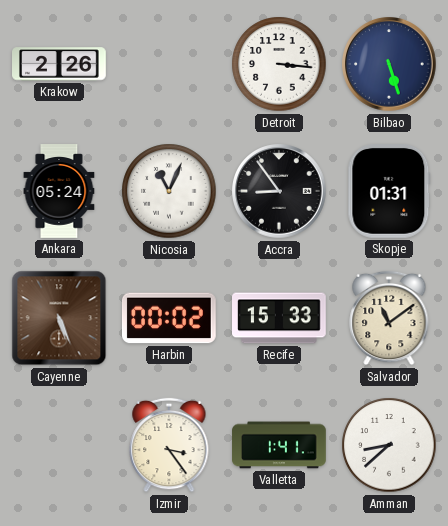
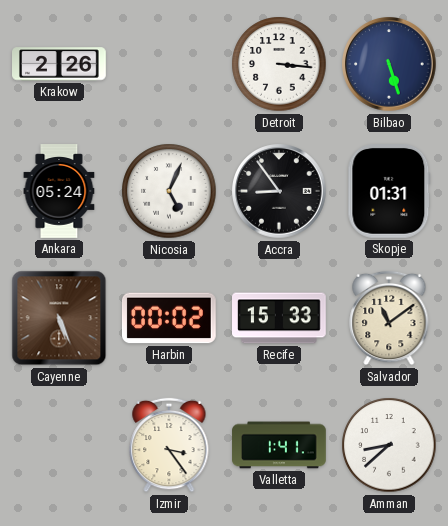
Nicosia: 11:04 -> 5:04
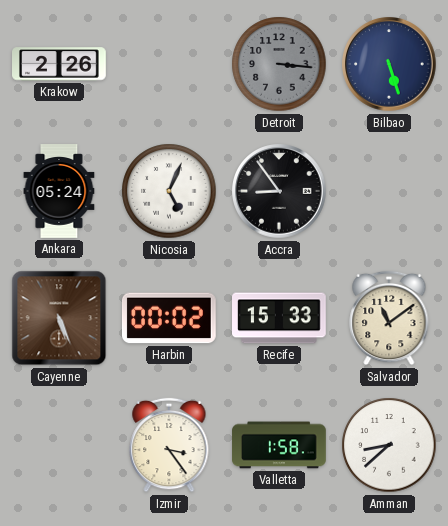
Detroit dial: white -> grey
Skopje: 01:31 -> none
Valletta: 1:41 -> 1:58
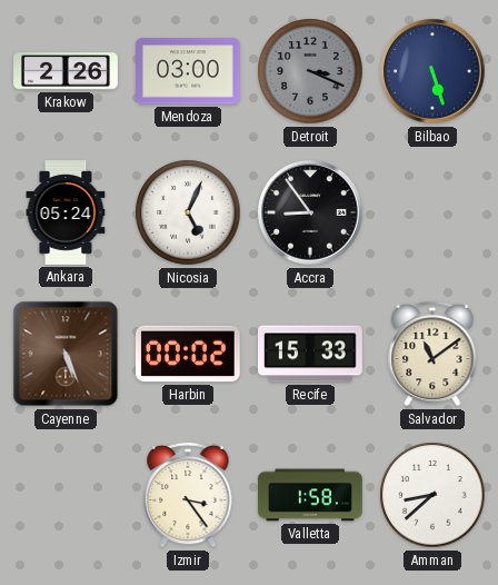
Mendoza: none -> 03:00
Detroit: 3:16 -> 3:19
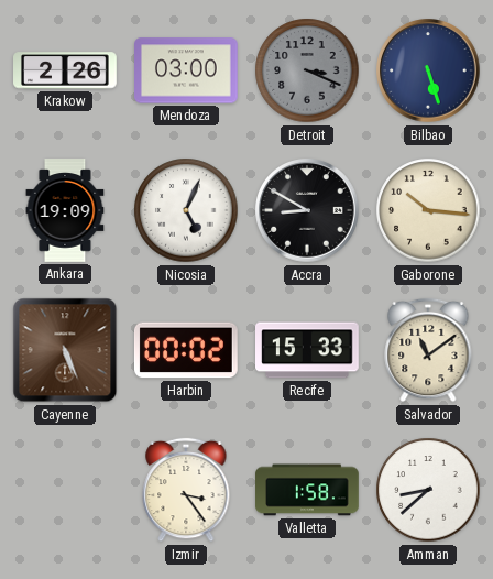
Ankara: 05:24 -> 19:09
Accra: 8:54 -> 8:50
Gaborone: none -> 10:16
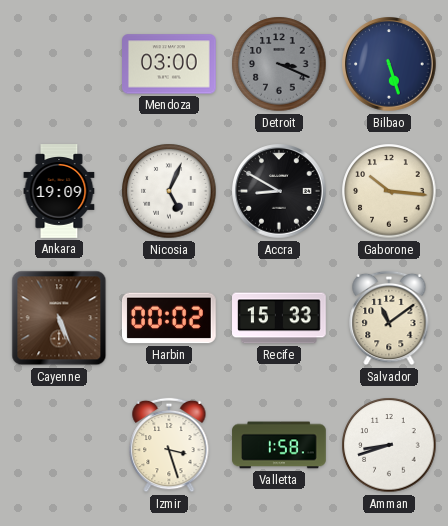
Krakow: 2:26 -> none
Izmir: 3:24 -> 3:27
Amman: 8:38 -> 8:42
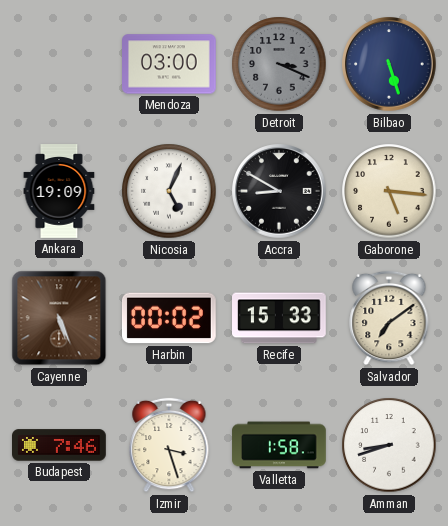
Gaborone: 10:16 -> 5:16
Salvador: 11:09 -> 7:09
Budapest: none -> 7:46
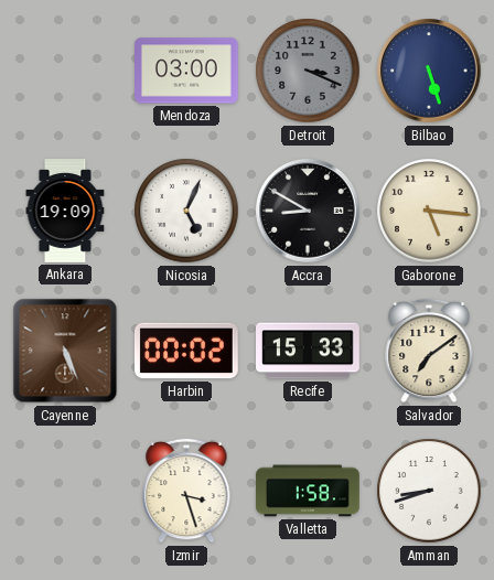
Budapest: 7:46 -> none
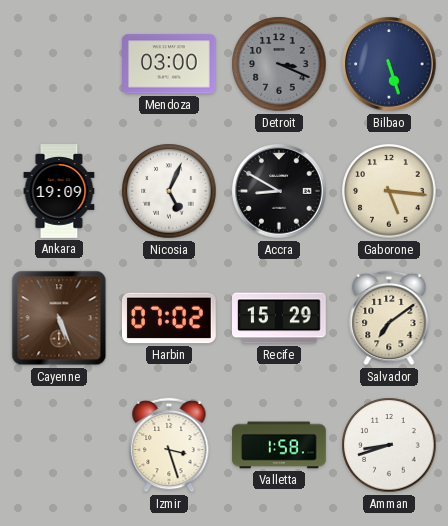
Harbin: 00:02 -> 07:02
Recife: 15:33 -> 15:29
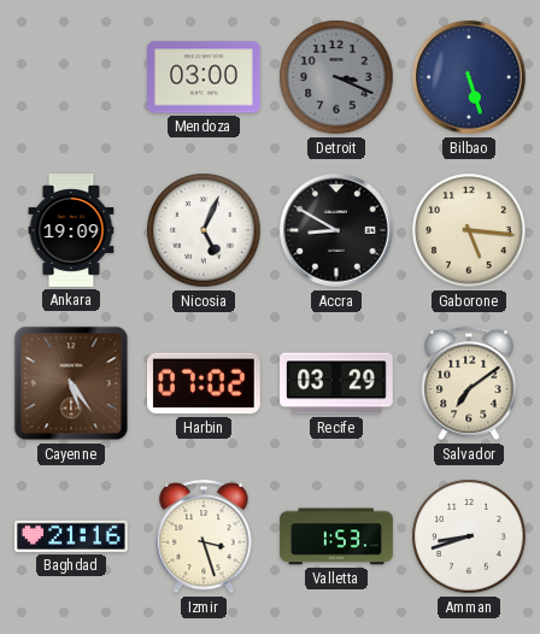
Cayenne: 5:26 -> 5:24
Recife: 15:29 -> 03:29
Baghdad: none -> 21:16
Valletta: 1:58 -> 1:53
